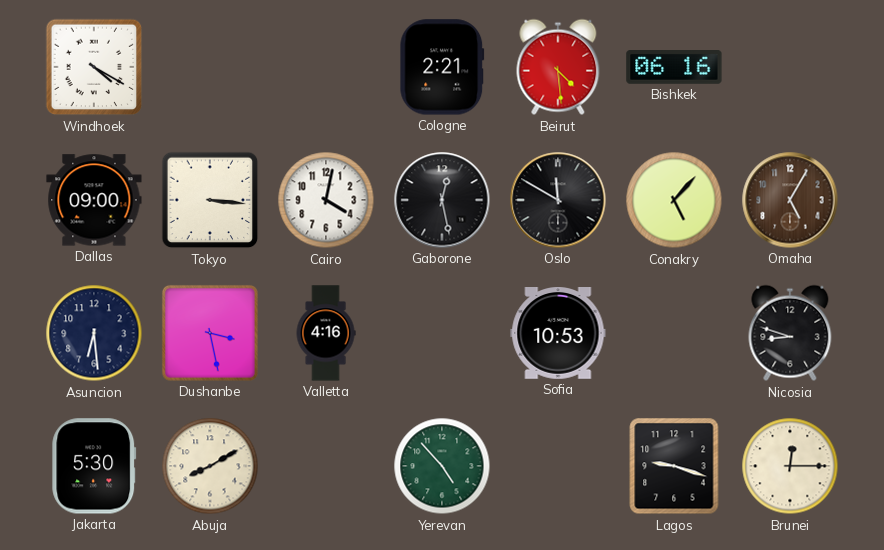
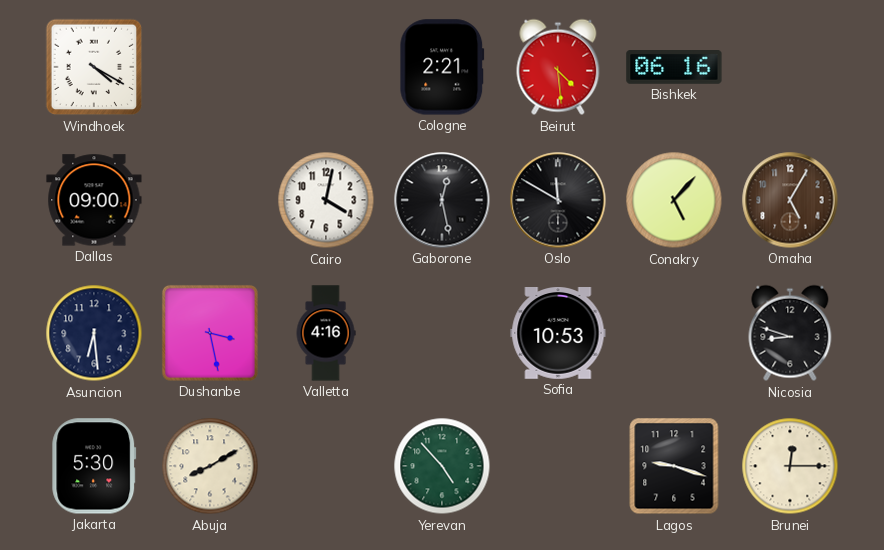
Tokyo: 3:16 -> none
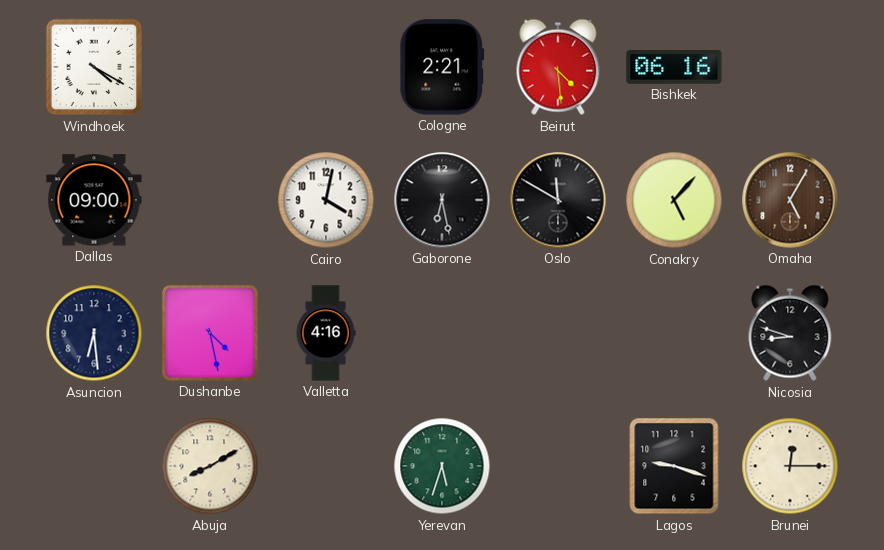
Gaborone: 12:28 -> 6:28
Dushanbe: 3:28 -> 4:28
Sofia: 10:53 -> none
Jakarta: 5:30 -> none
Yerevan: 4:53 -> 5:33
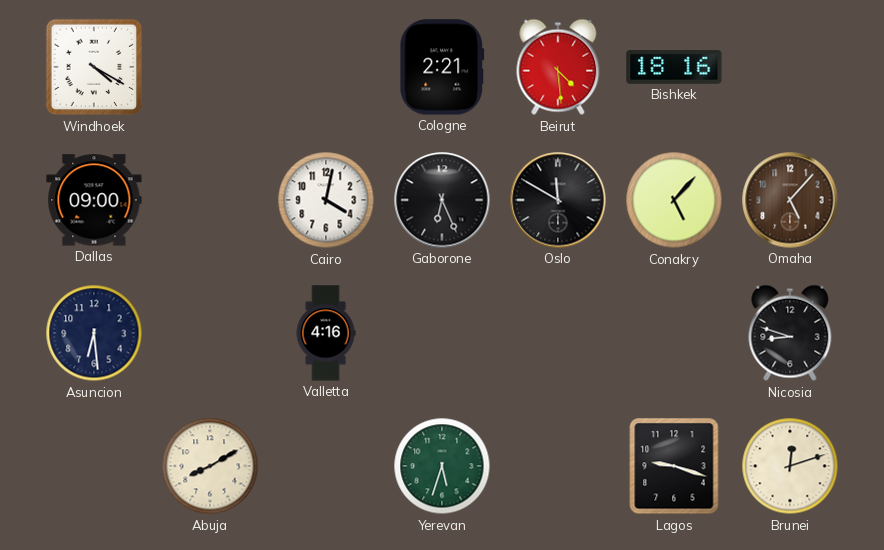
Bishkek: 06:16 -> 18:16
Gaborone: 6:28 -> 6:26
Omaha: 5:05 -> 5:07
Dushanbe: 4:28 -> none
Brunei: 12:15 -> 12:12
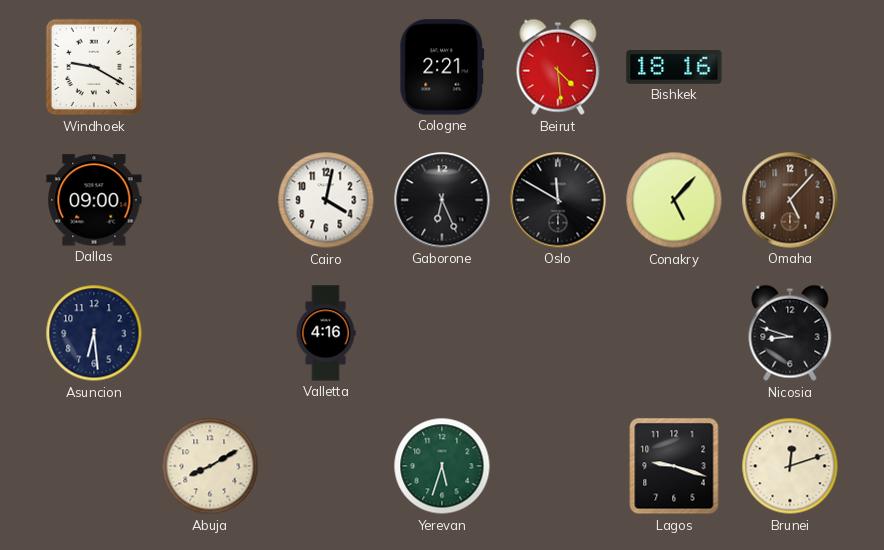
Windhoek: 4:20 -> 9:20
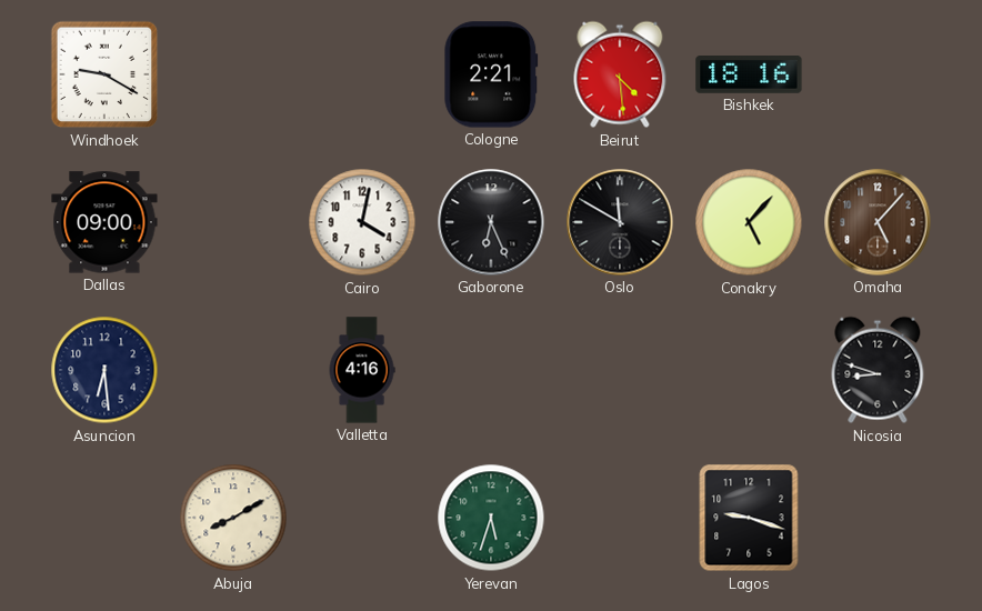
Brunei: 12:12 -> none
